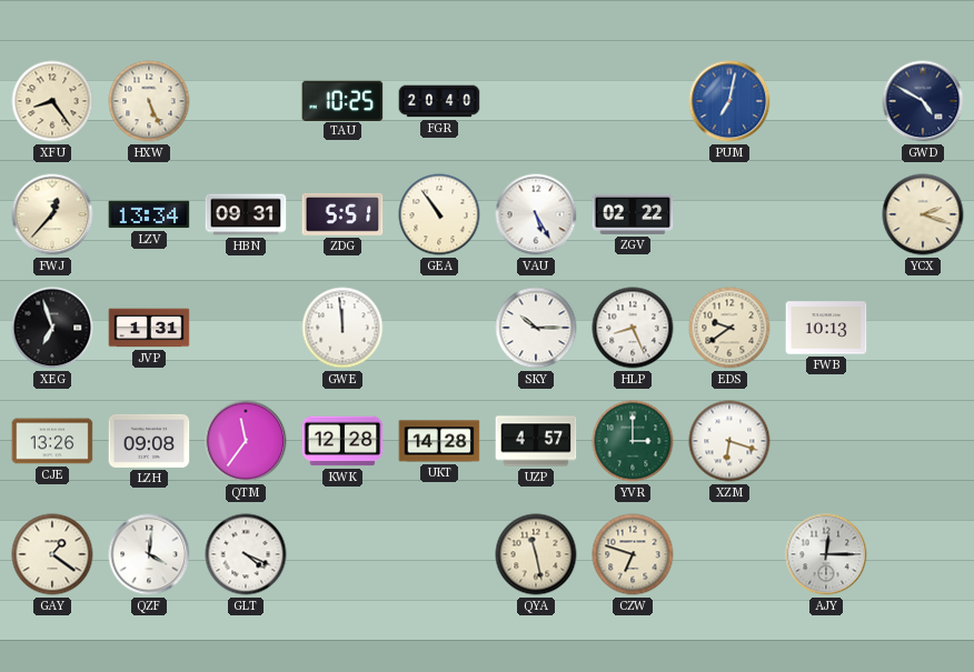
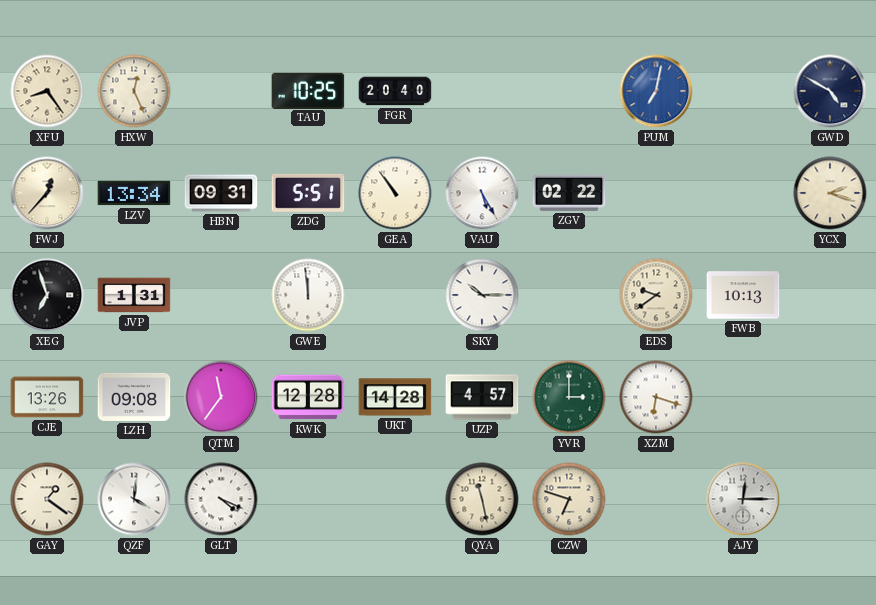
HXW: 5:26 -> 12:26
HLP: 8:26 -> none
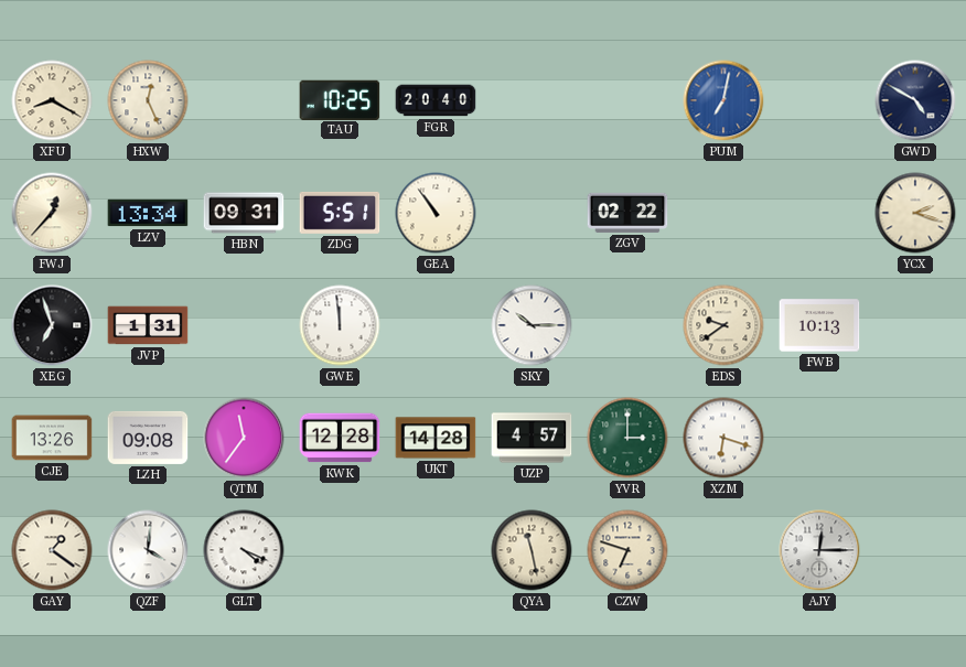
XFU: 8:24 -> 8:20
VAU: 5:25 -> none
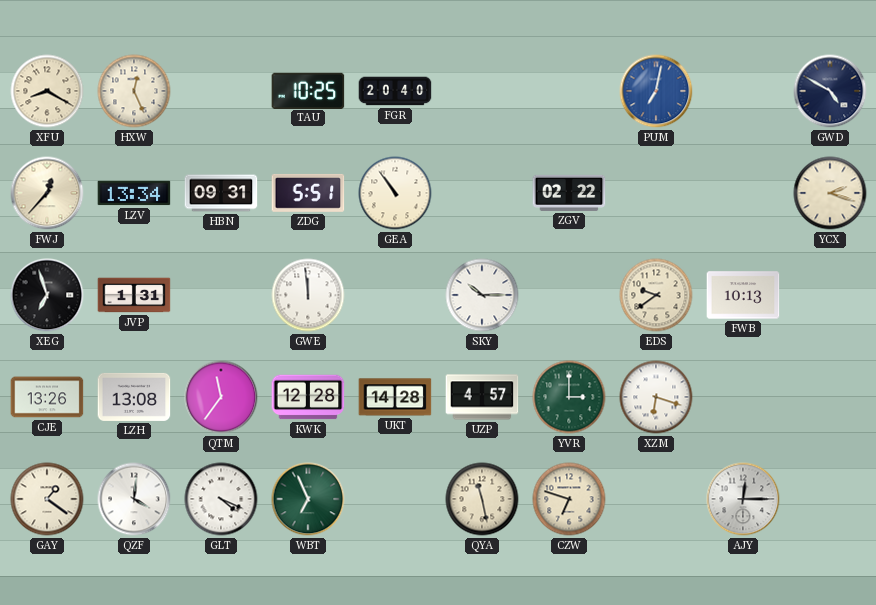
LZH: 09:08 -> 13:08
WBT: none -> 6:56
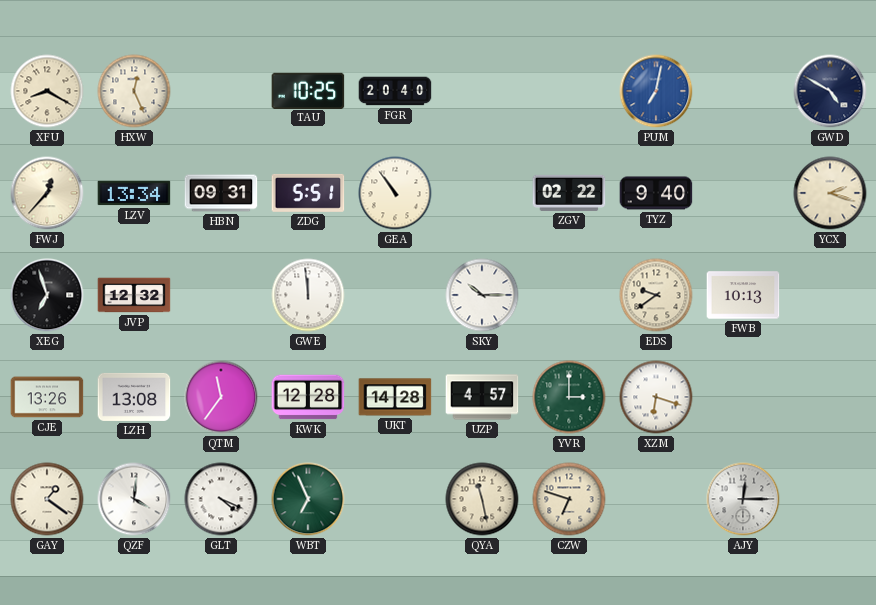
TYZ: none -> 9:40
JVP: 1:31 -> 12:32
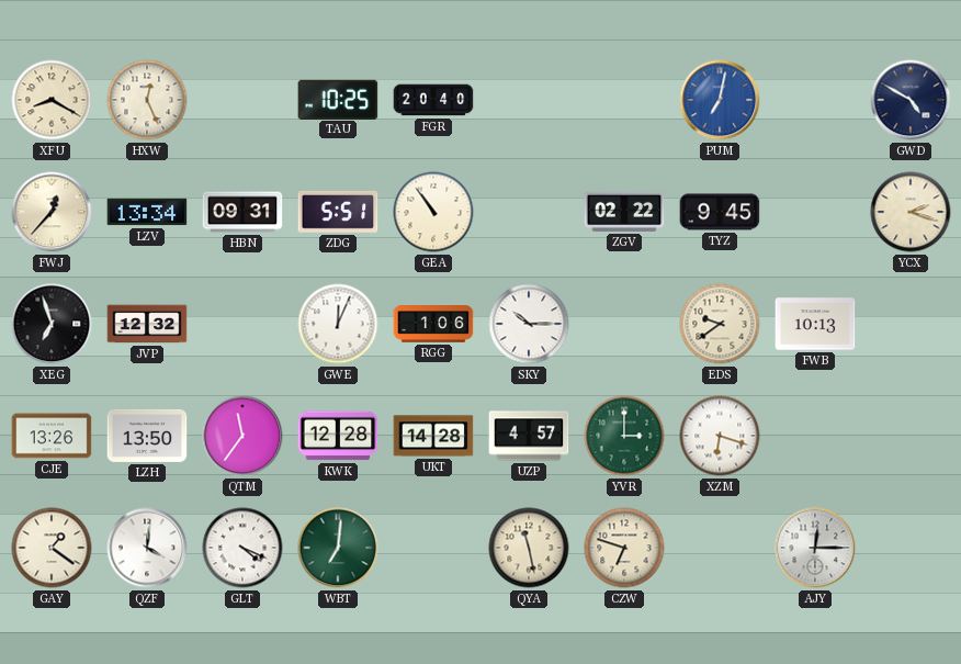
TYZ: 9:40 -> 9:45
GWE: 11:59 -> 12:04
RGG: none -> 1:06
LZH: 13:08 -> 13:50
WBT: 6:56 -> 7:01
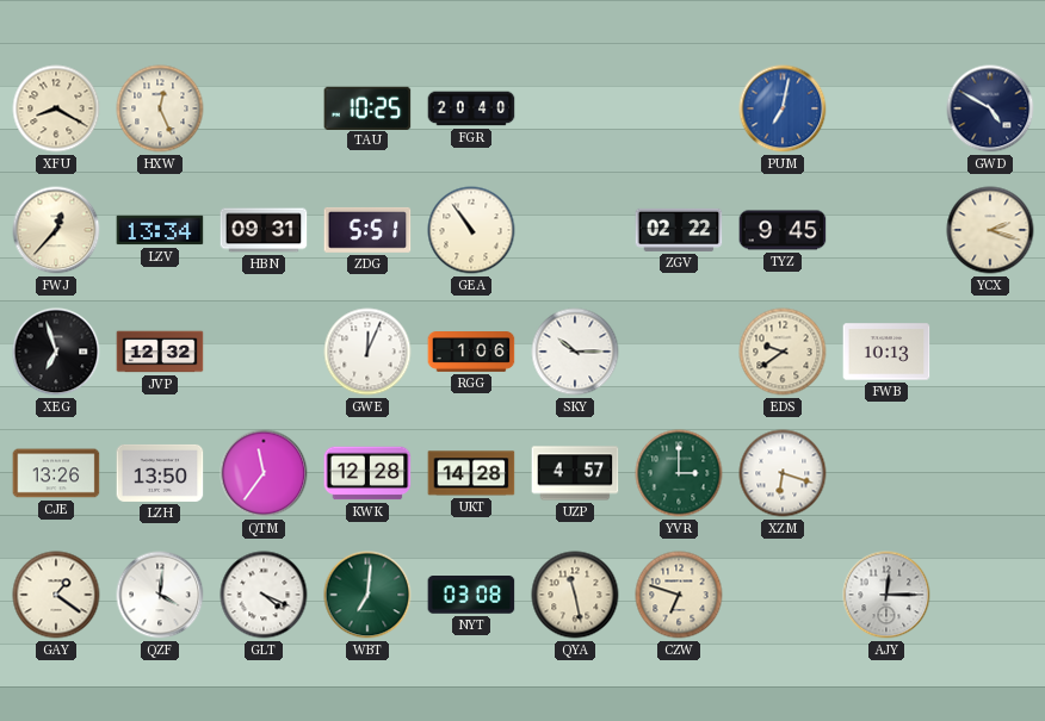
NYT: none -> 03:08
